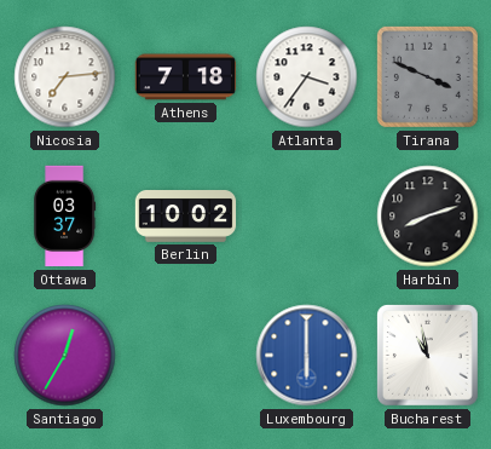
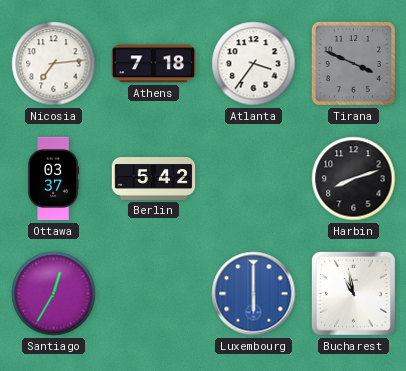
Berlin: 10:02 -> 5:42
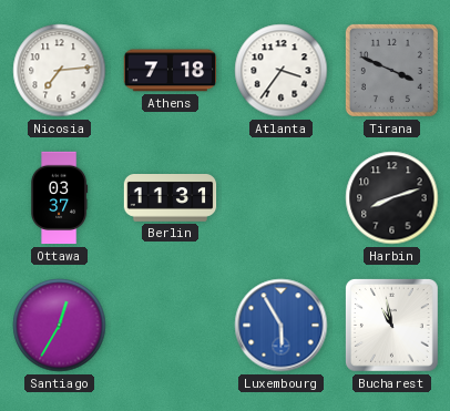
Berlin: 5:42 -> 11:31
Luxembourg: 6:00 -> 5:55
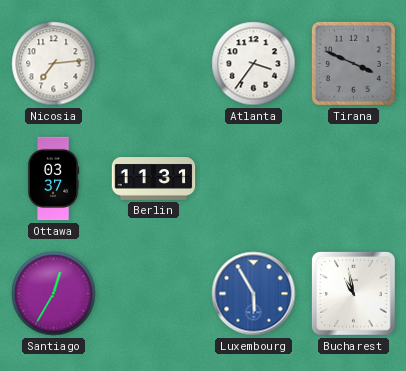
Athens: 7:18 -> none
Harbin: 8:12 -> none
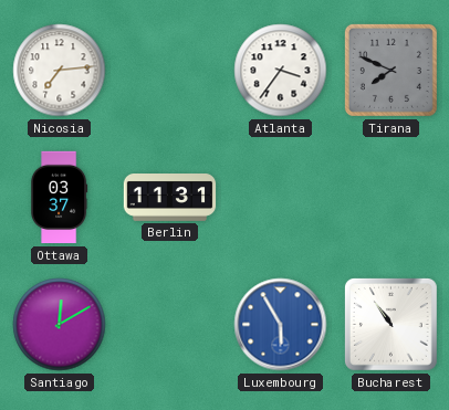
Tirana: 3:49 -> 7:49
Santiago: 12:35 -> 12:10
Bucharest: 10:58 -> 10:54
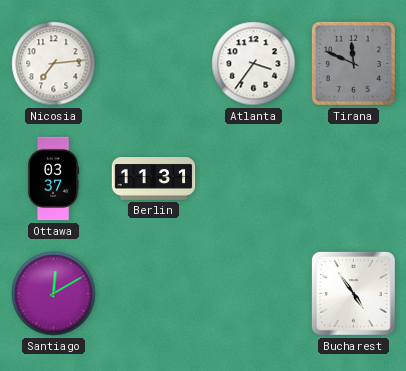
Tirana: 7:49 -> 11:49
Luxembourg: 5:55 -> none
Bucharest: 10:54 -> 4:54
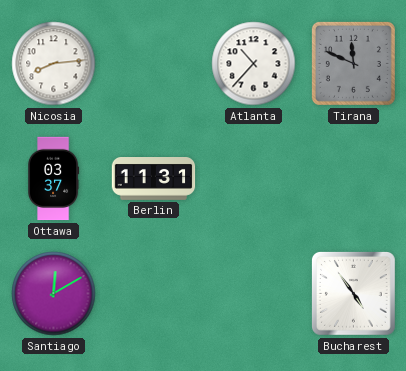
Nicosia: 7:14 -> 8:14
Atlanta: 3:36 -> 10:37
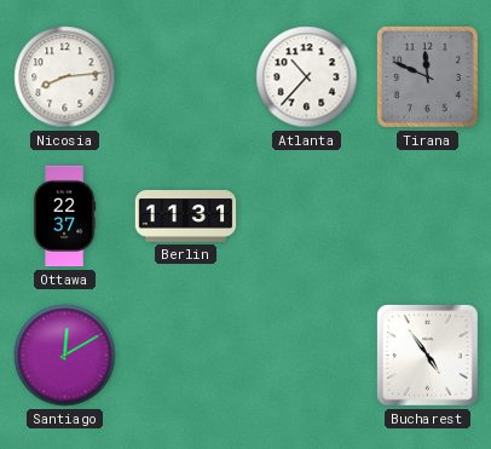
Ottawa: 03:37 -> 22:37
